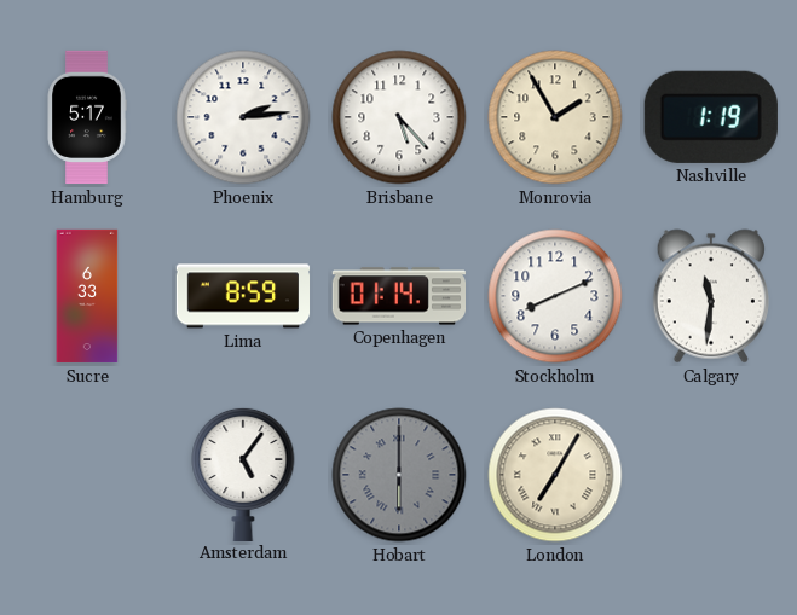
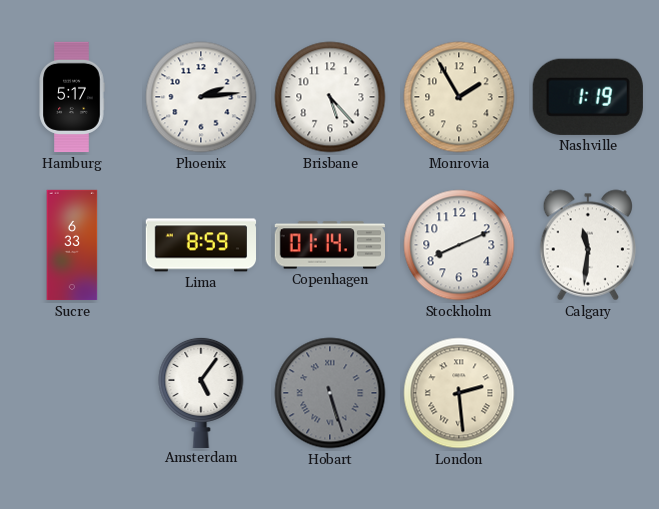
Hobart: 6:00 -> 5:27
London: 7:05 -> 2:29
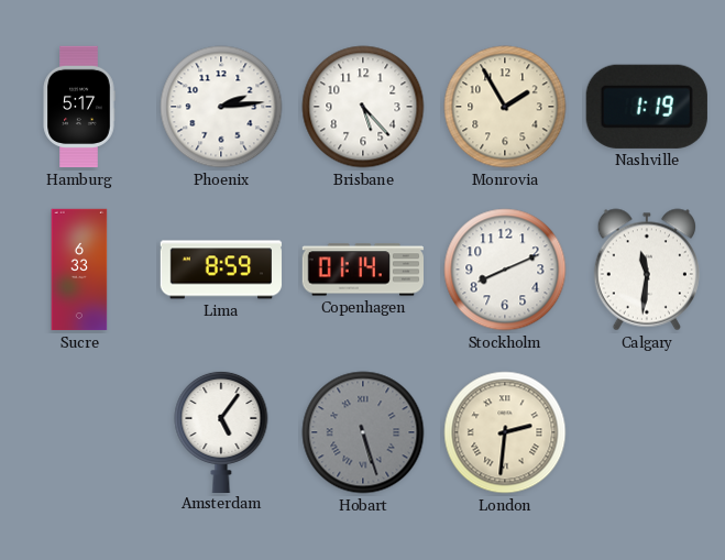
London: 2:29 -> 2:31
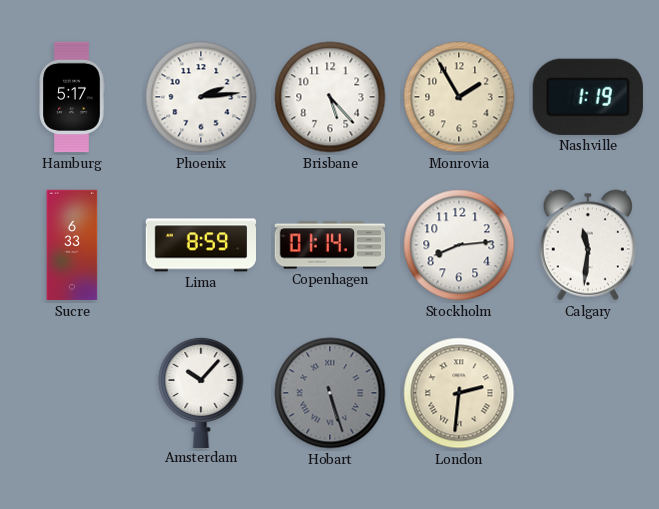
Stockholm: 8:11 -> 8:14
Amsterdam: 5:06 -> 10:07
